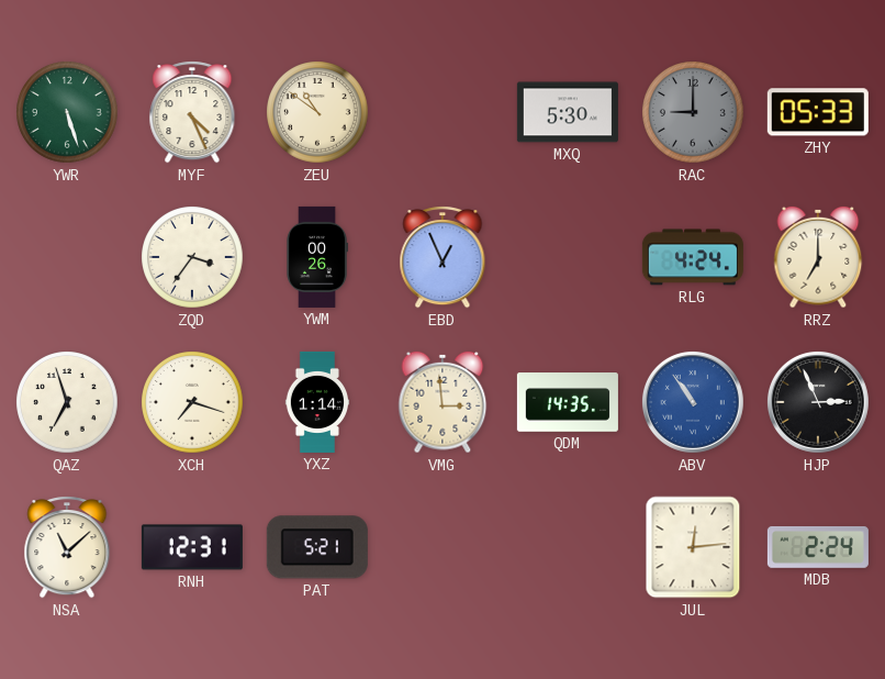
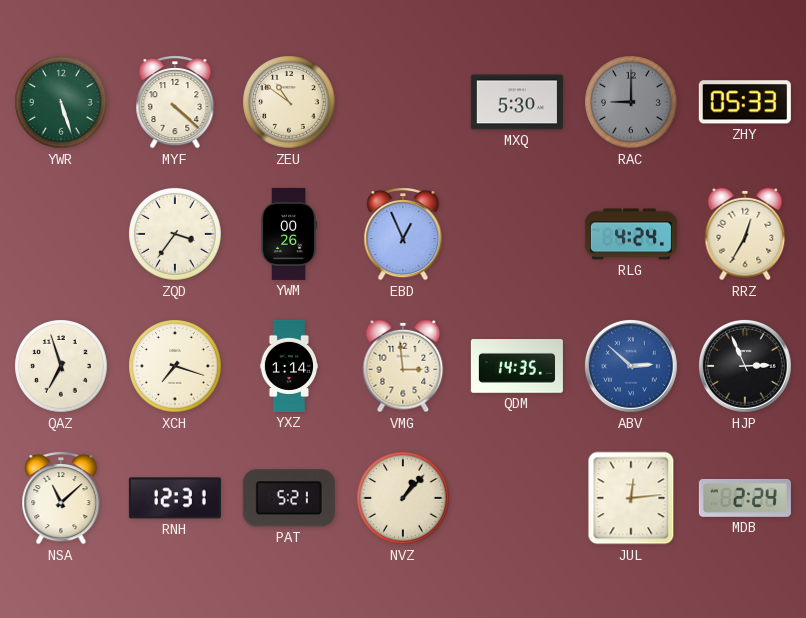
MYF: 4:26 -> 4:22
RRZ: 7:00 -> 12:35
ABV: 10:54 -> 2:52
NVZ: none -> 1:07
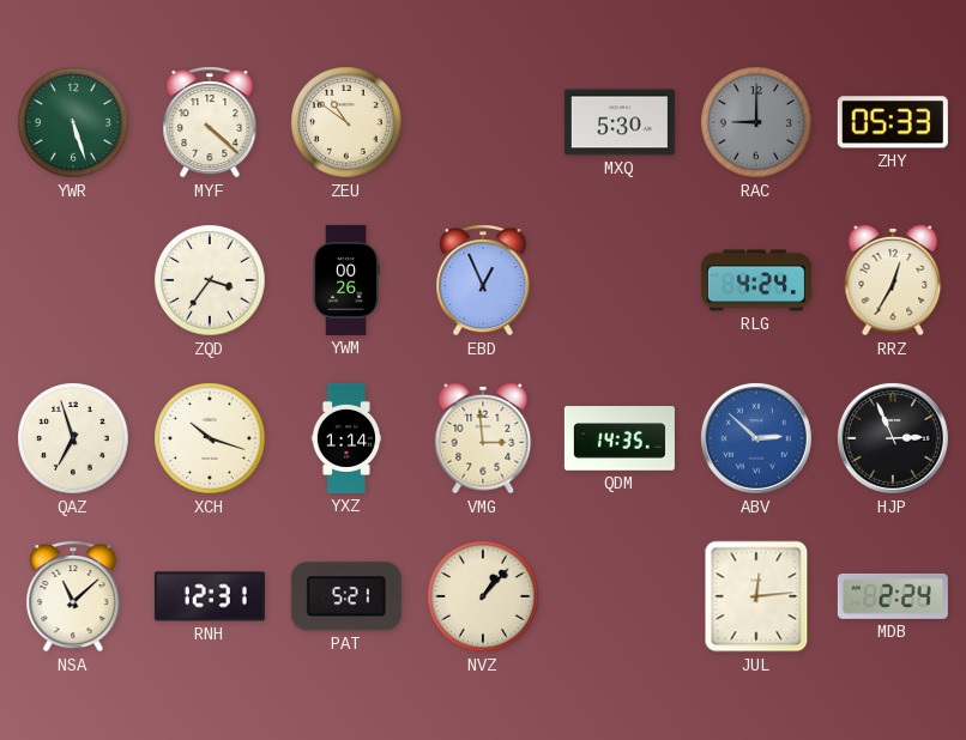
XCH: 7:18 -> 10:18
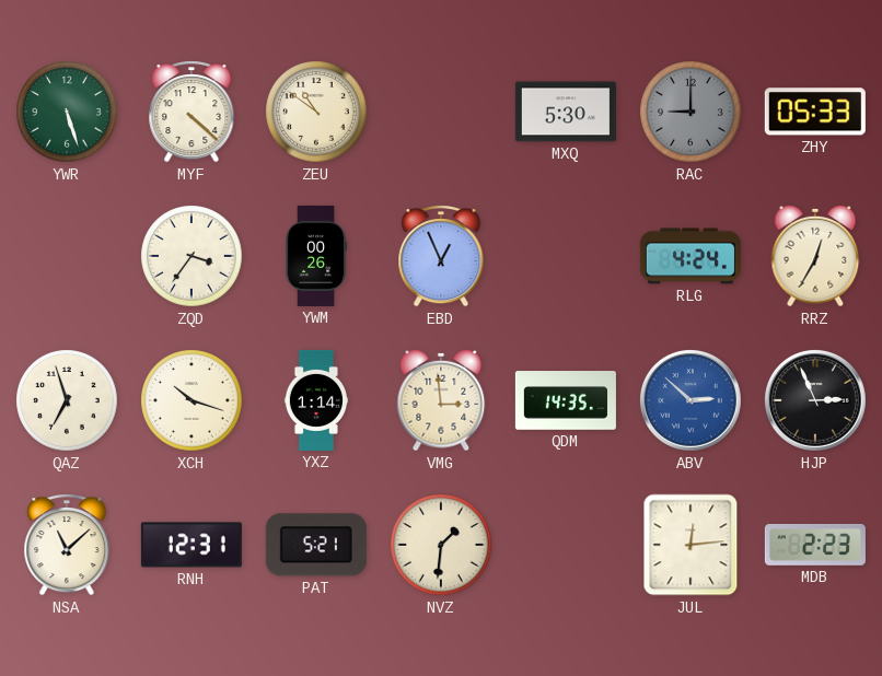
NVZ: 1:07 -> 1:31
MDB: 2:24 -> 2:23
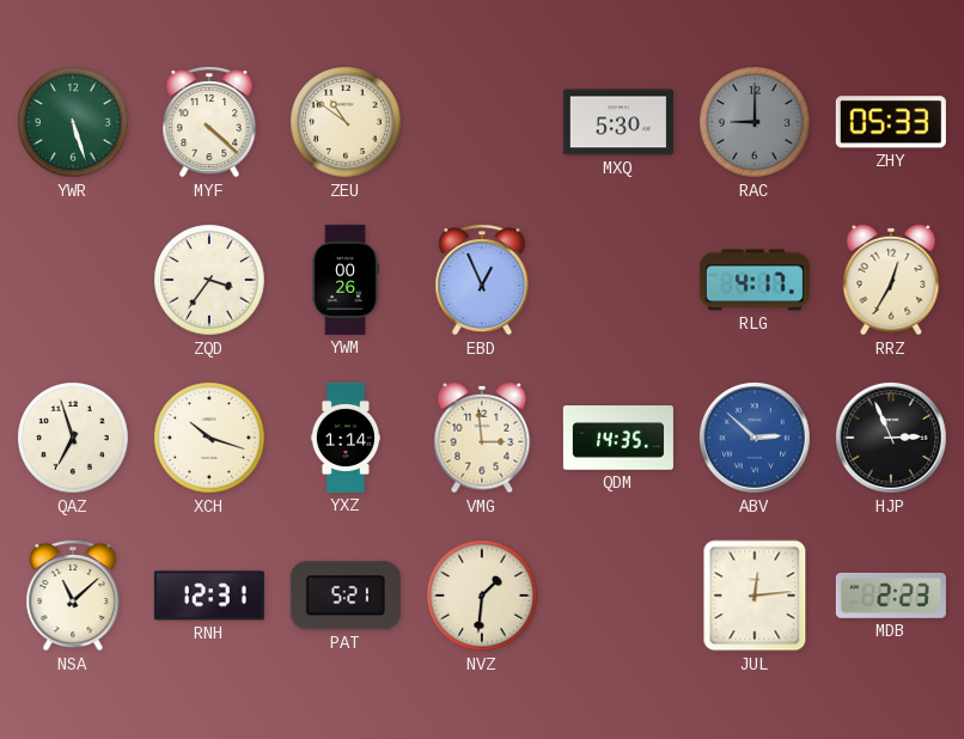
RLG: 4:24 -> 4:17
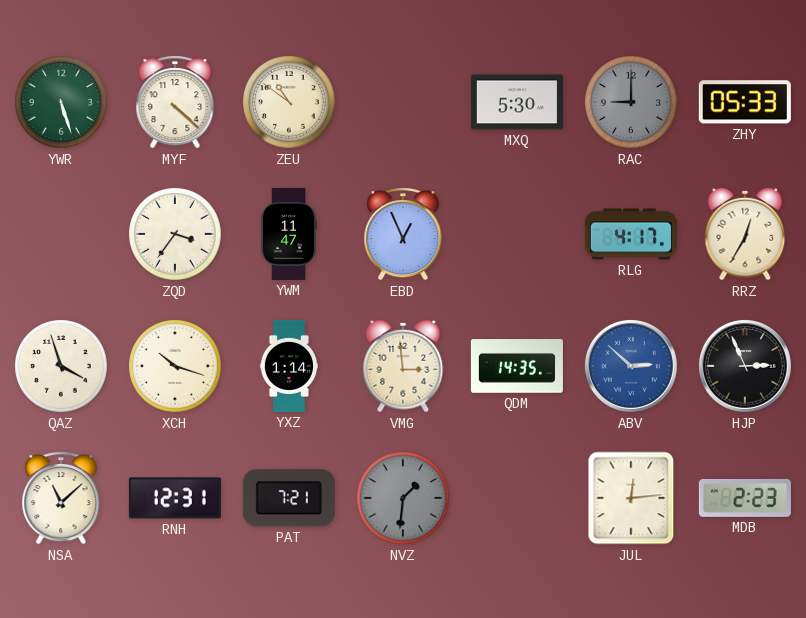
YWM: 00:26 -> 11:47
QAZ: 6:57 -> 3:57
PAT: 5:21 -> 7:21
NVZ dial: cream -> grey
